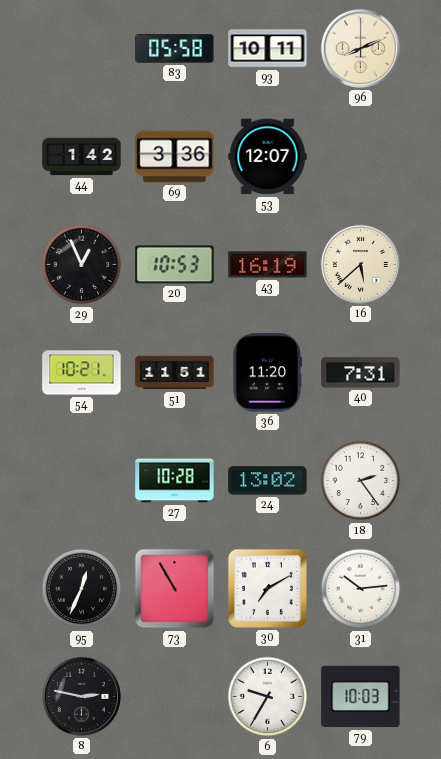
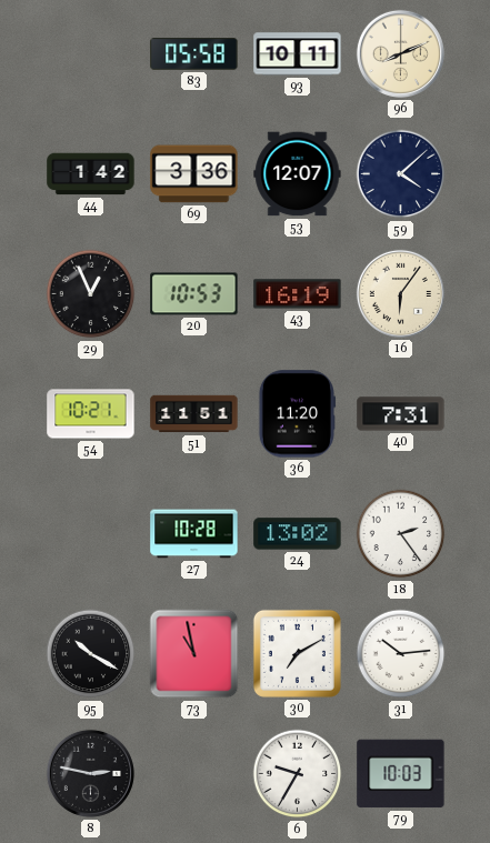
59: none -> 4:08
16: 5:38 -> 6:06
95: 12:34 -> 10:20
73: 10:55 -> 10:58
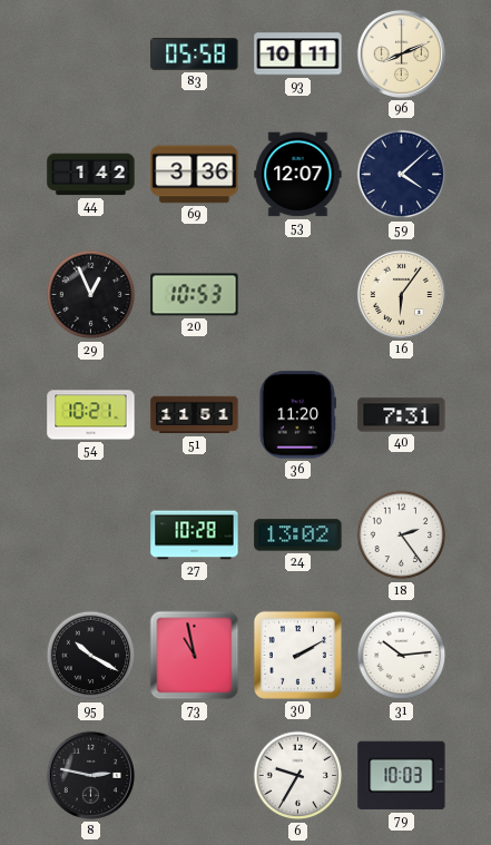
43: 16:19 -> none
30: 7:10 -> 2:10
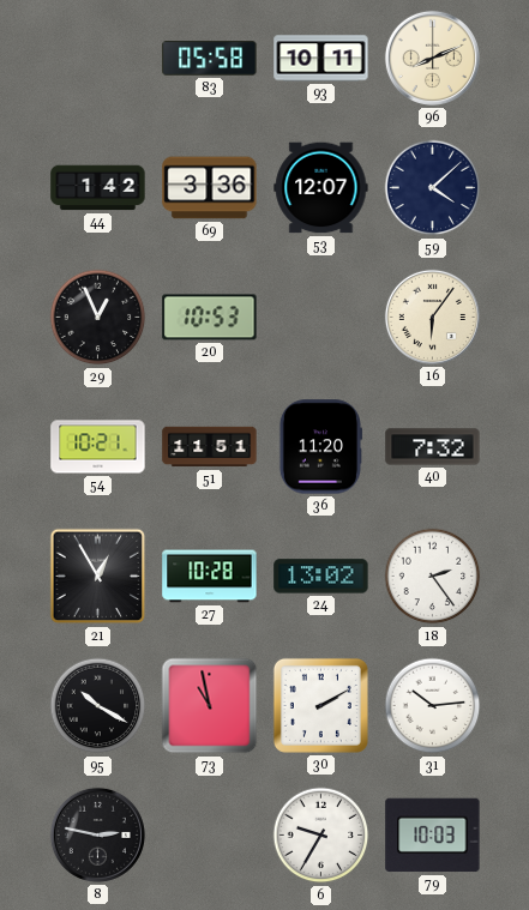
40: 7:31 -> 7:32
21: none -> 12:55
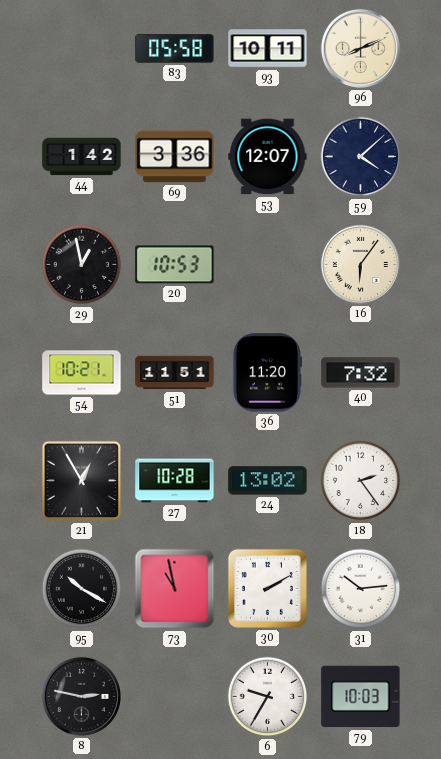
29: 12:56 -> 12:58
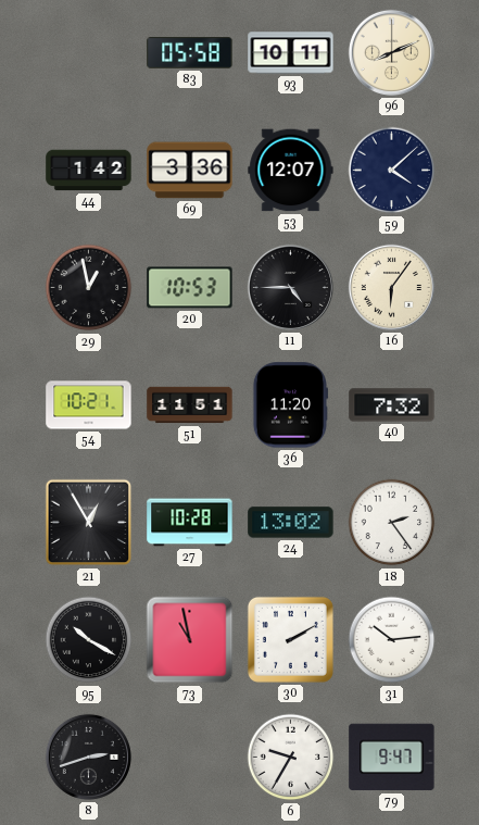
11: none -> 4:45
8: 2:47 -> 2:42
79: 10:03 -> 9:47
